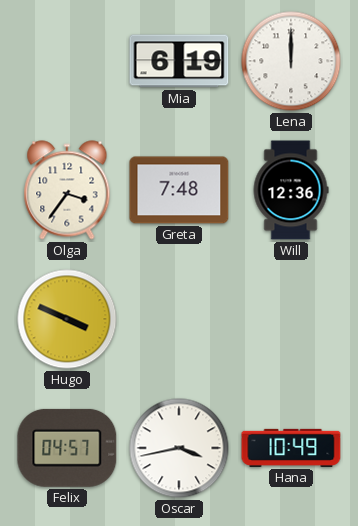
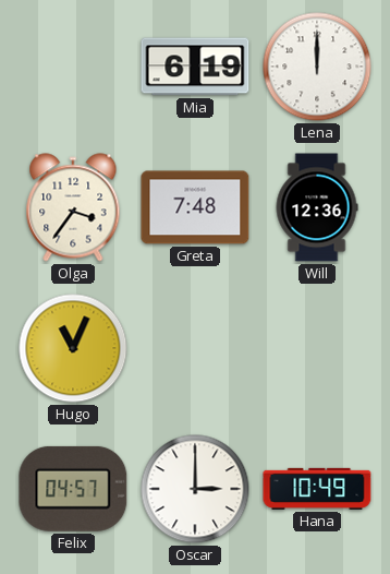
Hugo: 3:49 -> 11:04
Oscar: 3:43 -> 3:00
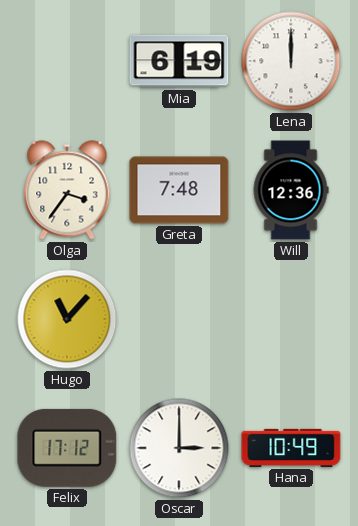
Hugo: 11:04 -> 11:07
Felix: 04:57 -> 17:12
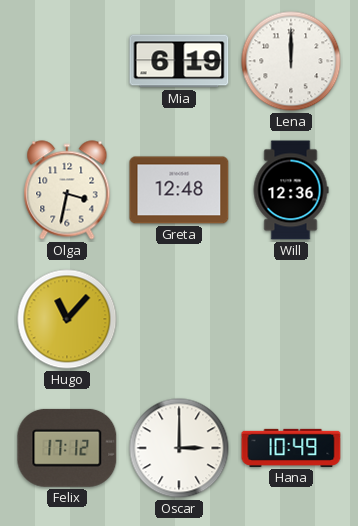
Olga: 3:36 -> 3:32
Greta: 7:48 -> 12:48
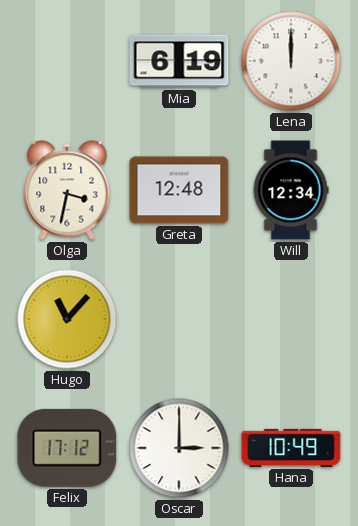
Will: 12:36 -> 12:34
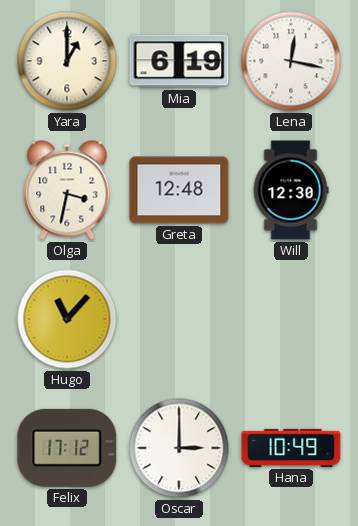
Yara: none -> 1:00
Lena: 12:00 -> 12:17
Will: 12:34 -> 12:30
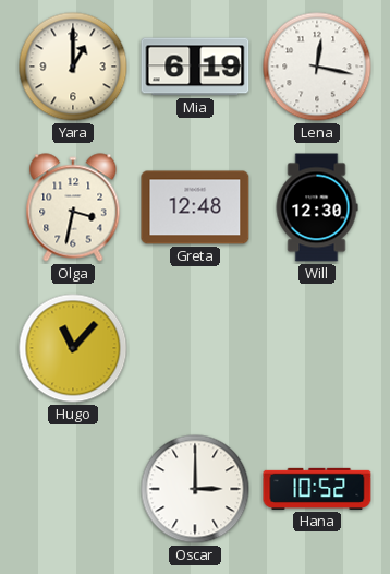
Felix: 17:12 -> none
Hana: 10:49 -> 10:52
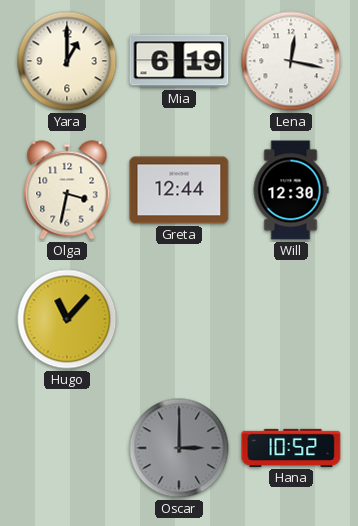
Greta: 12:48 -> 12:44
Oscar dial: white -> grey
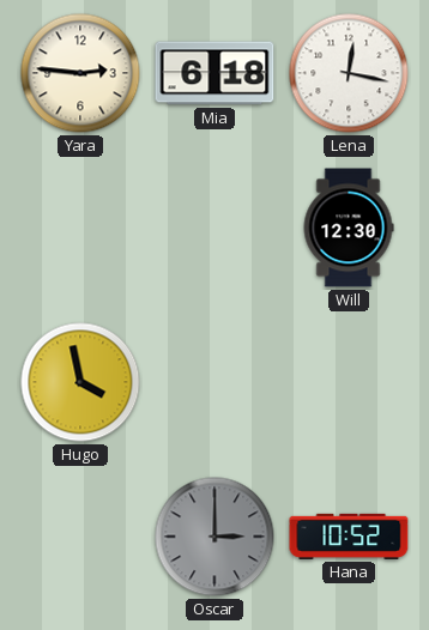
Yara: 1:00 -> 2:46
Mia: 6:19 -> 6:18
Olga: 3:32 -> none
Greta: 12:44 -> none
Hugo: 11:07 -> 3:58
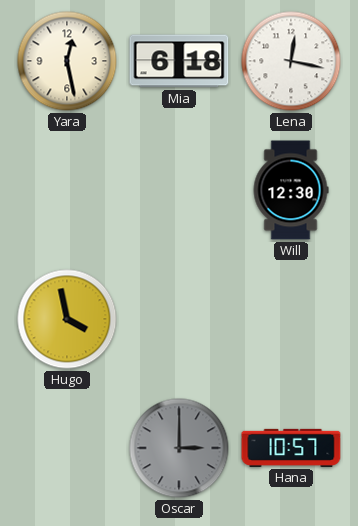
Yara: 2:46 -> 12:28
Hana: 10:52 -> 10:57
